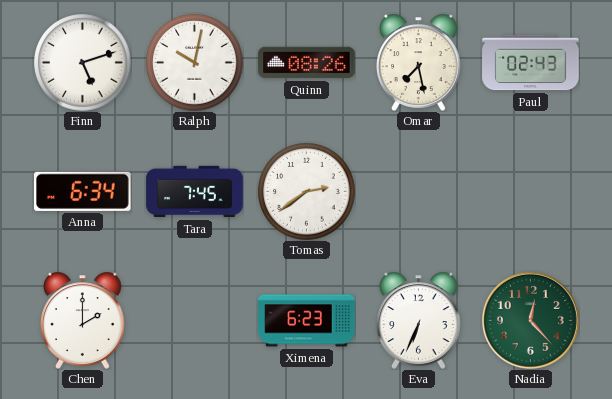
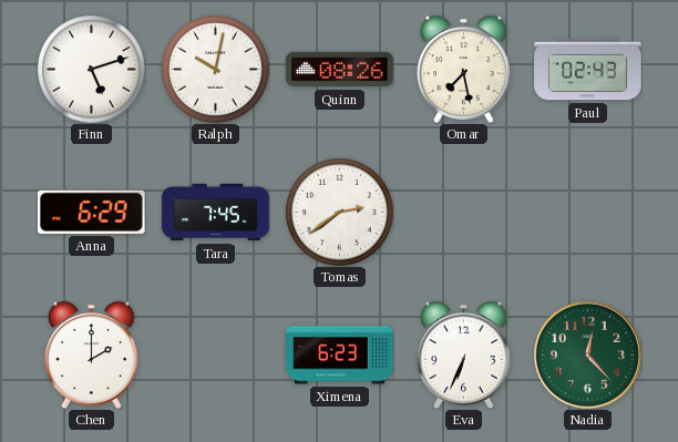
Anna: 6:34 -> 6:29
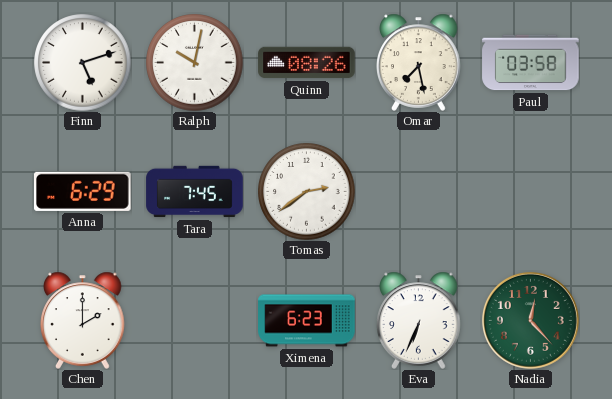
Paul: 02:43 -> 03:58
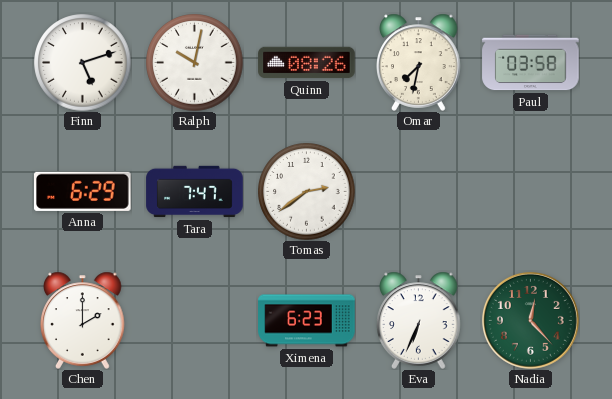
Omar: 7:28 -> 7:32
Tara: 7:45 -> 7:47
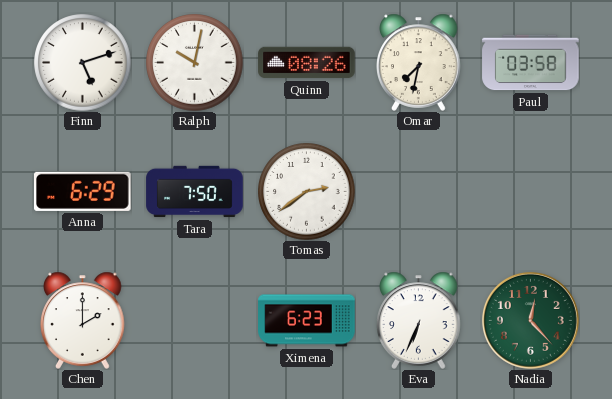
Tara: 7:47 -> 7:50
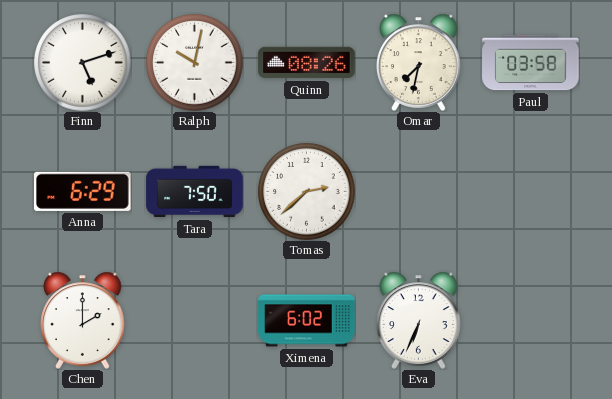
Tomas: 2:39 -> 2:38
Ximena: 6:23 -> 6:02
Nadia: 12:23 -> none
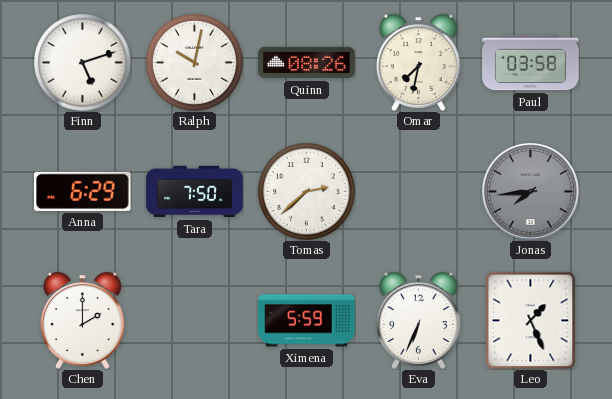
Jonas: none -> 7:44
Ximena: 6:02 -> 5:59
Leo: none -> 1:26
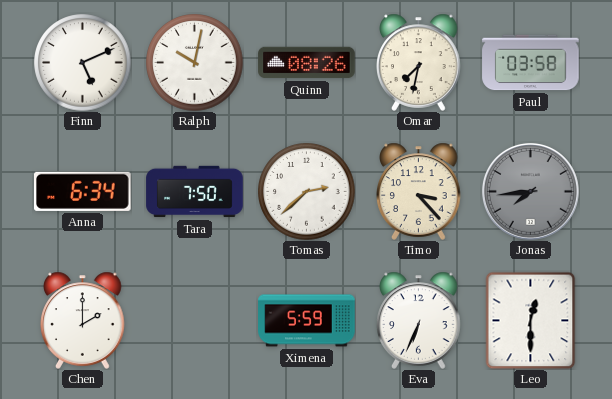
Finn: 5:12 -> 5:11
Anna: 6:29 -> 6:34
Timo: none -> 3:23
Leo: 1:26 -> 12:30
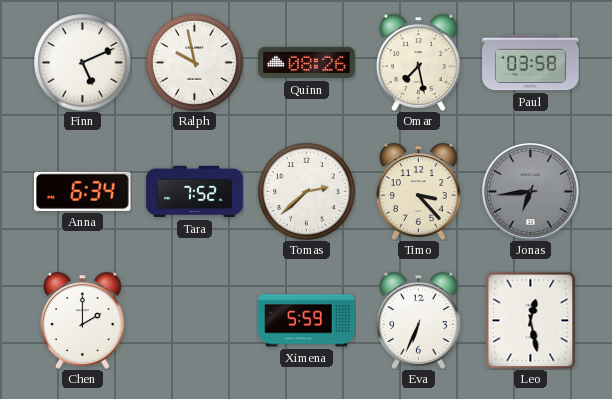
Ralph: 10:02 -> 9:58
Omar: 7:32 -> 7:28
Tara: 7:50 -> 7:52
Jonas: 7:44 -> 6:44
Leo: 12:30 -> 12:28
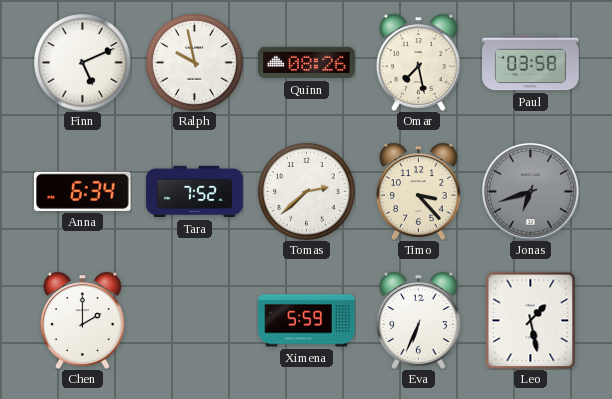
Jonas: 6:44 -> 6:42
Leo: 12:28 -> 1:28
